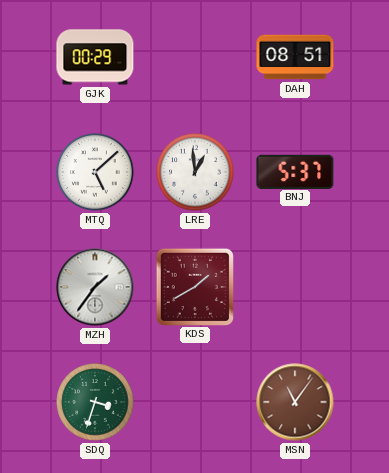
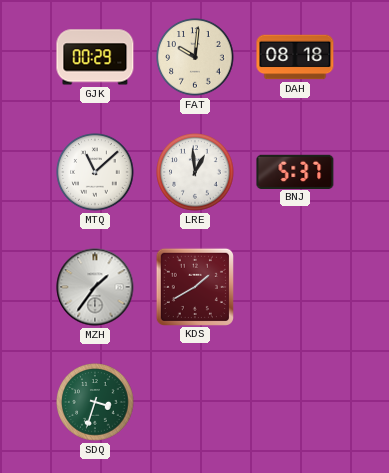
FAT: none -> 10:01
DAH: 08:51 -> 08:18
MTQ: 5:08 -> 11:08
MSN: 11:06 -> none
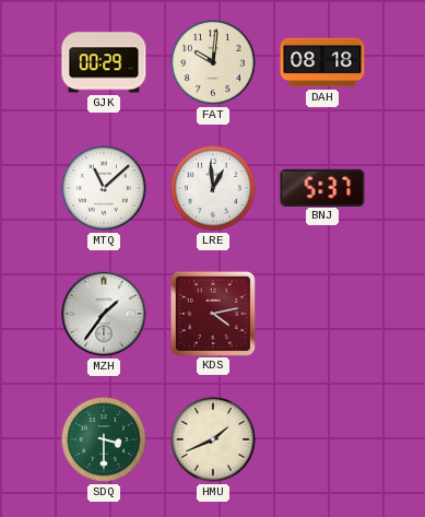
KDS: 1:40 -> 4:13
SDQ: 3:33 -> 3:30
HMU: none -> 1:41
